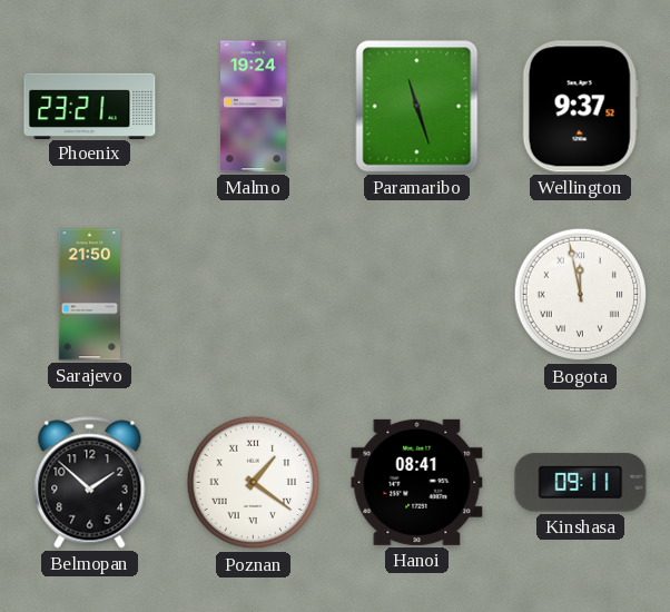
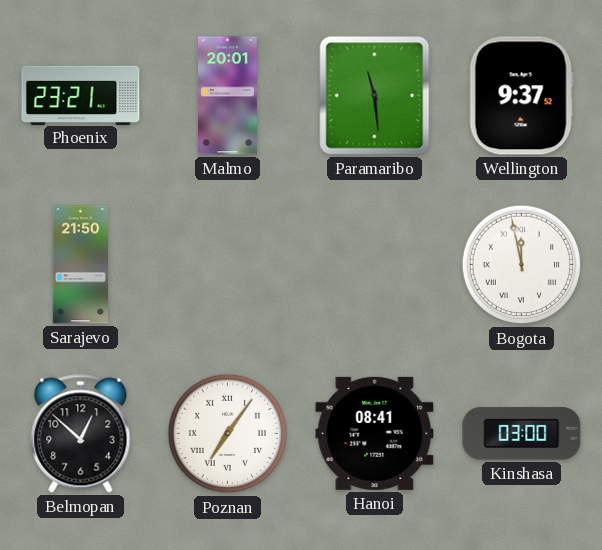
Malmo: 19:24 -> 20:01
Paramaribo: 11:27 -> 11:29
Belmopan: 1:52 -> 12:52
Poznan: 1:21 -> 7:06
Kinshasa: 09:11 -> 03:00
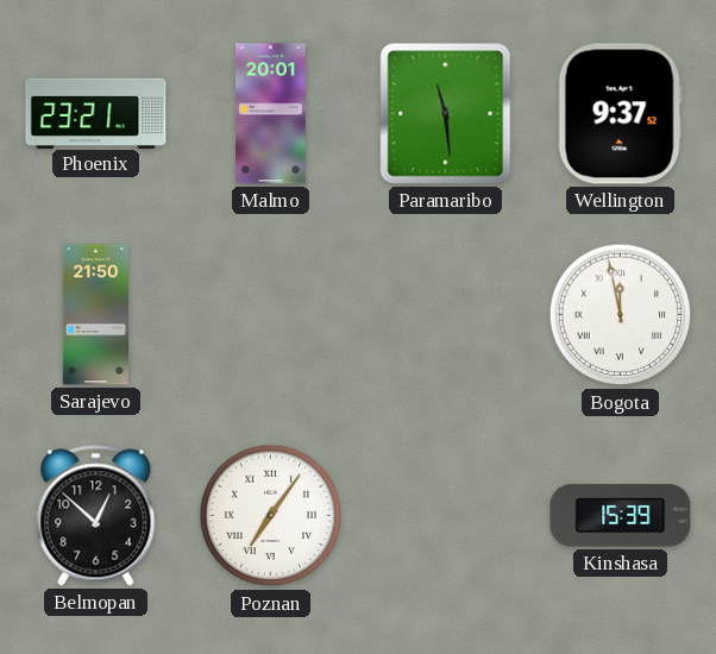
Hanoi: 08:41 -> none
Kinshasa: 03:00 -> 15:39
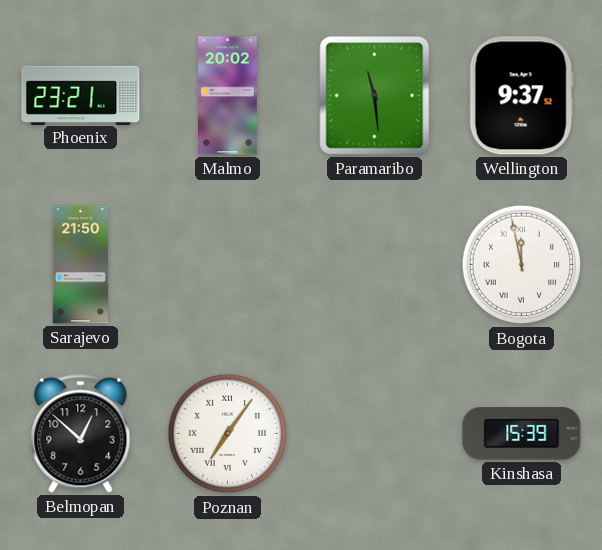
Malmo: 20:01 -> 20:02
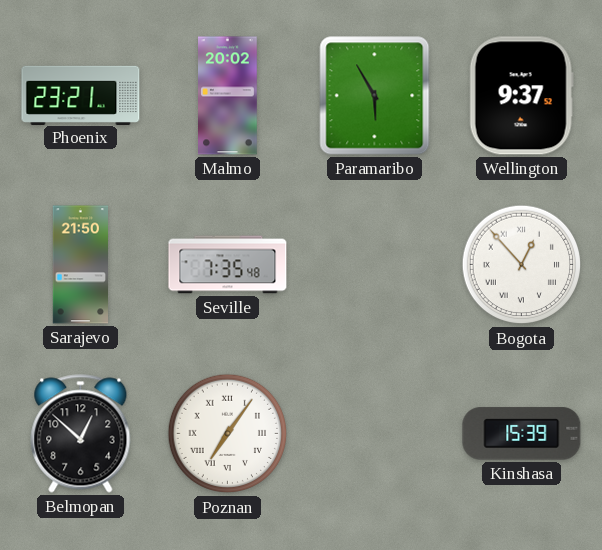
Paramaribo: 11:29 -> 5:55
Seville: none -> 7:35
Bogota: 11:58 -> 12:53
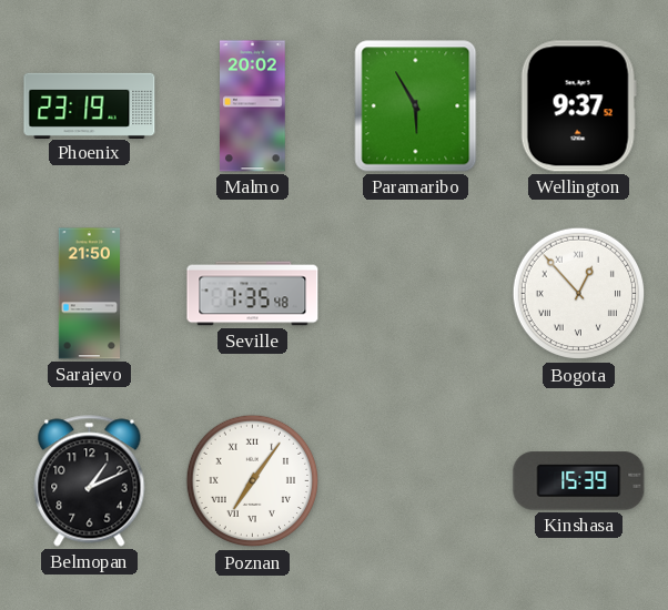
Phoenix: 23:21 -> 23:19
Belmopan: 12:52 -> 1:11
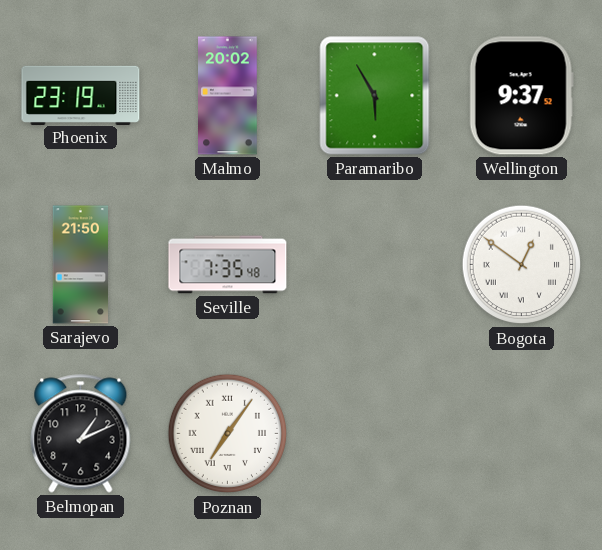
Bogota: 12:53 -> 12:51
Kinshasa: 15:39 -> none
